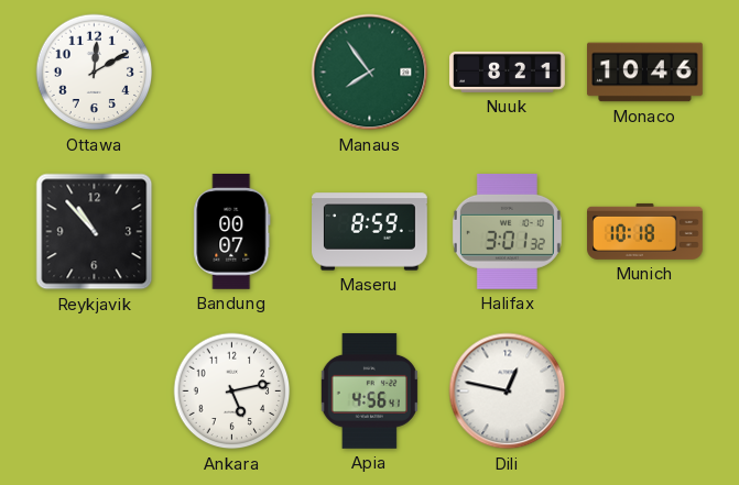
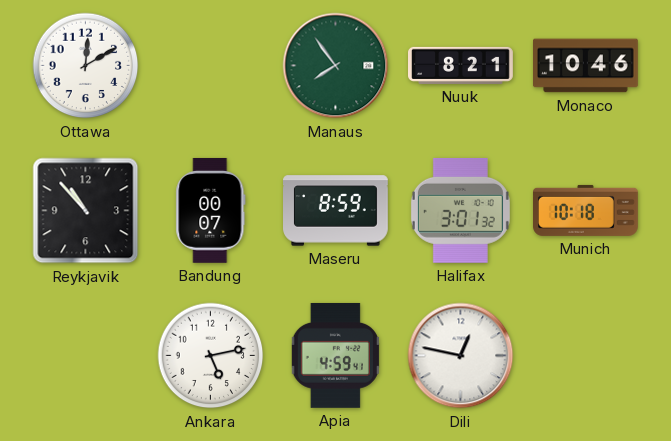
Apia: 4:56 -> 4:59
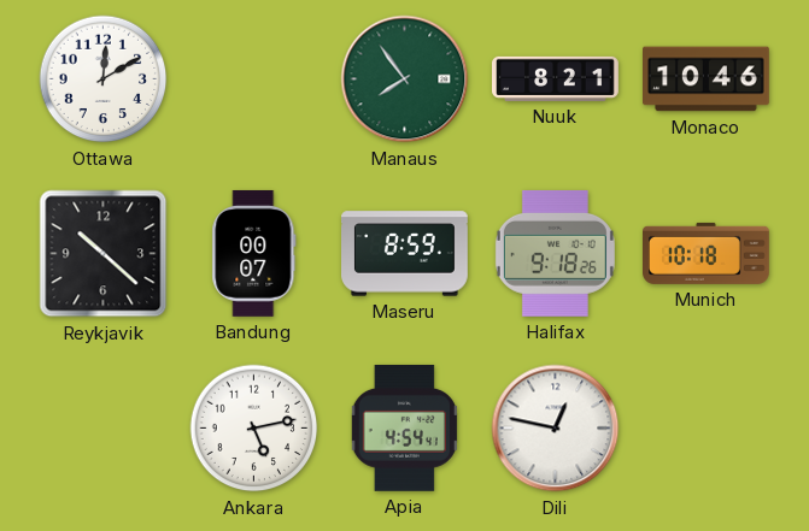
Reykjavik: 10:53 -> 10:22
Halifax: 3:01 -> 9:18
Apia: 4:59 -> 4:54
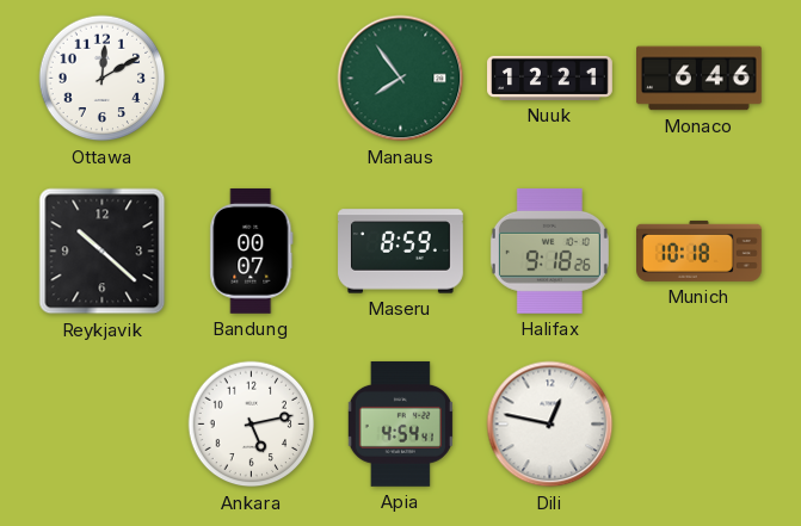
Nuuk: 8:21 -> 12:21
Monaco: 10:46 -> 6:46
